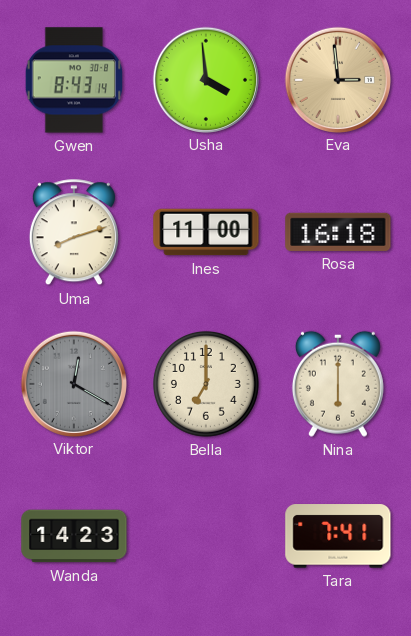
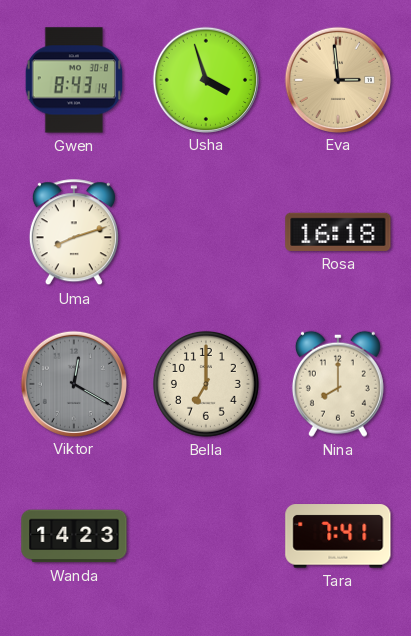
Usha: 3:59 -> 3:57
Ines: 11:00 -> none
Nina: 6:00 -> 8:00
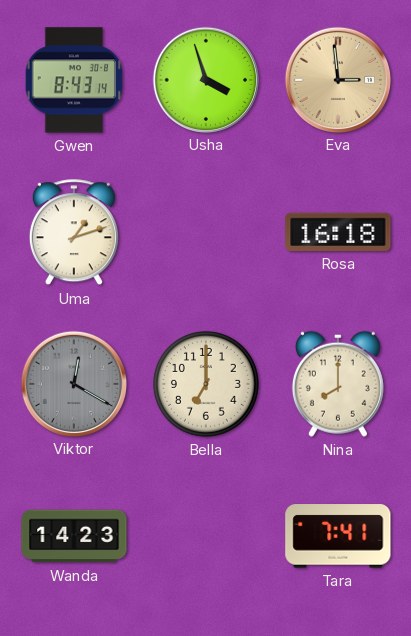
Uma: 8:12 -> 1:12
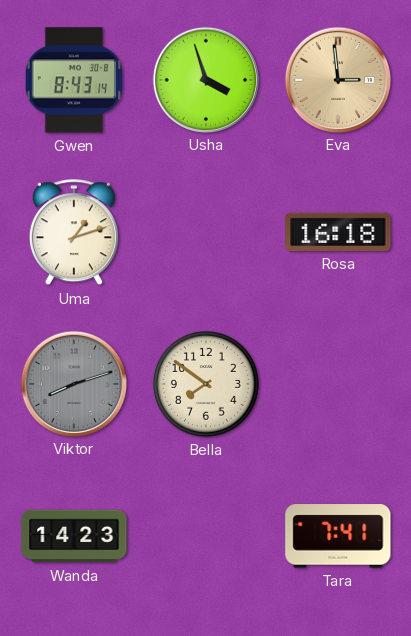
Viktor: 12:20 -> 8:12
Bella: 7:00 -> 7:51
Nina: 8:00 -> none
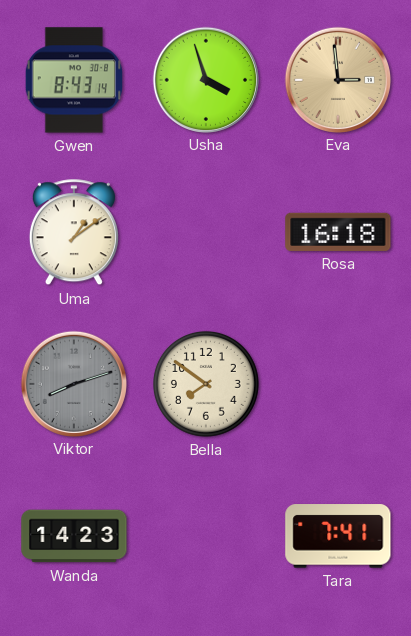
Uma: 1:12 -> 1:09
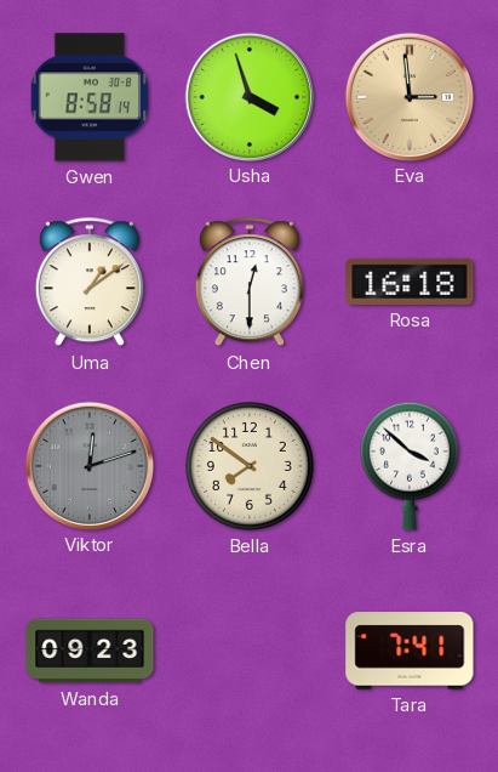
Gwen: 8:43 -> 8:58
Chen: none -> 12:30
Viktor: 8:12 -> 12:12
Esra: none -> 3:52
Wanda: 14:23 -> 09:23
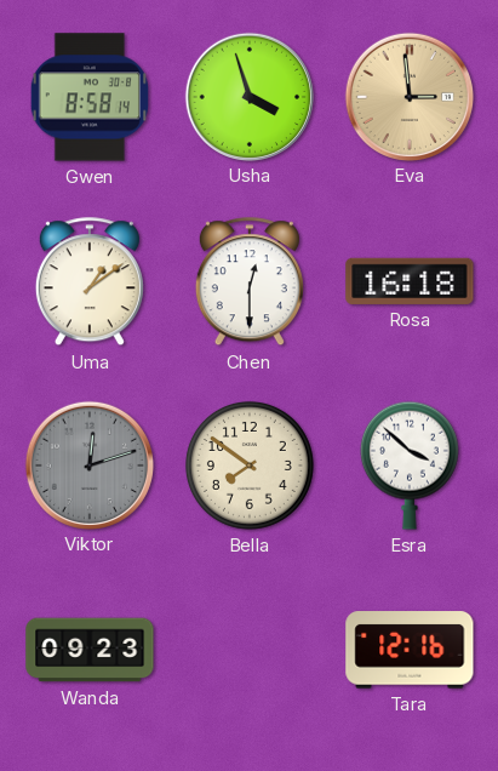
Tara: 7:41 -> 12:16
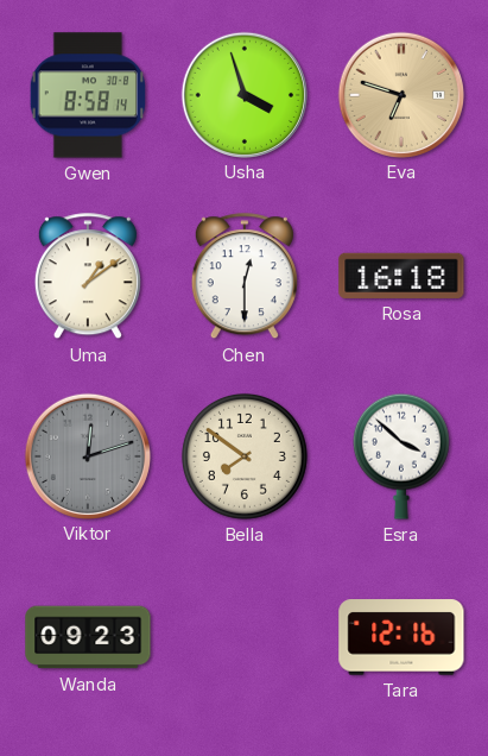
Eva: 2:59 -> 6:48
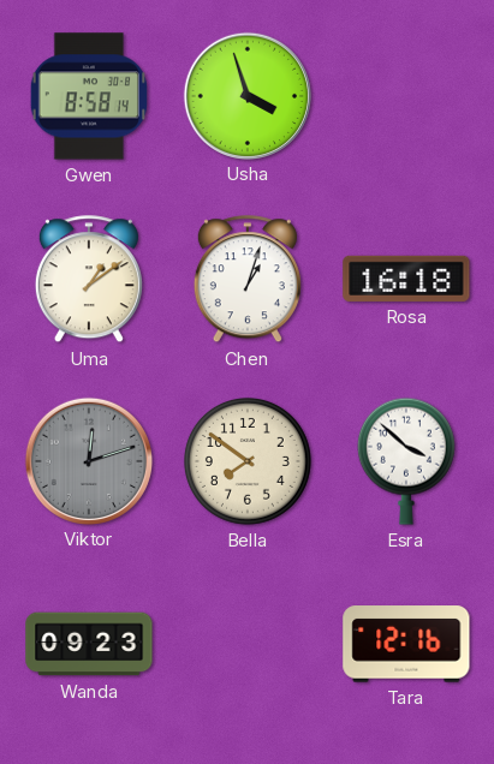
Eva: 6:48 -> none
Chen: 12:30 -> 1:03
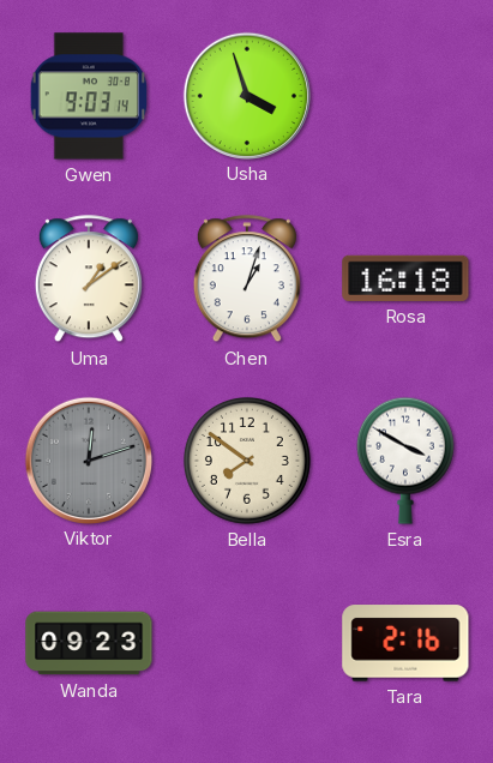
Gwen: 8:58 -> 9:03
Esra: 3:52 -> 3:50
Tara: 12:16 -> 2:16
